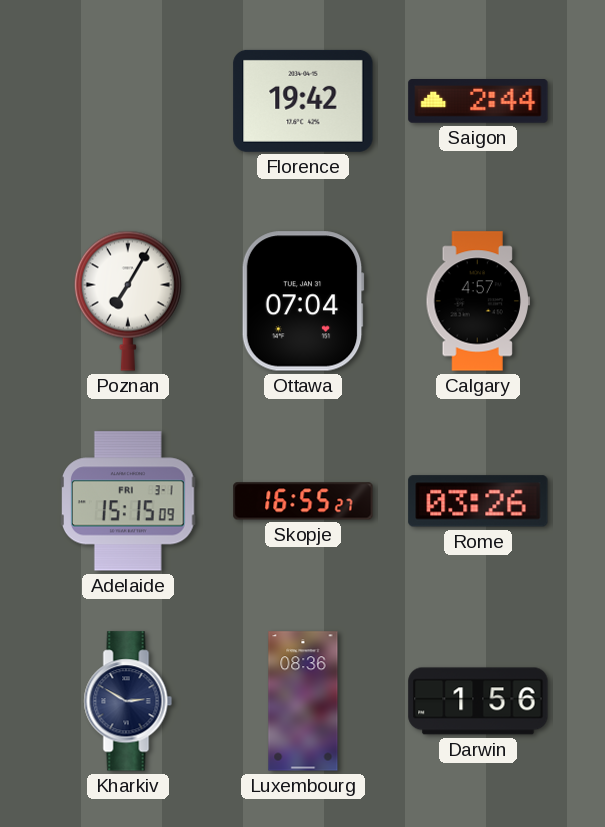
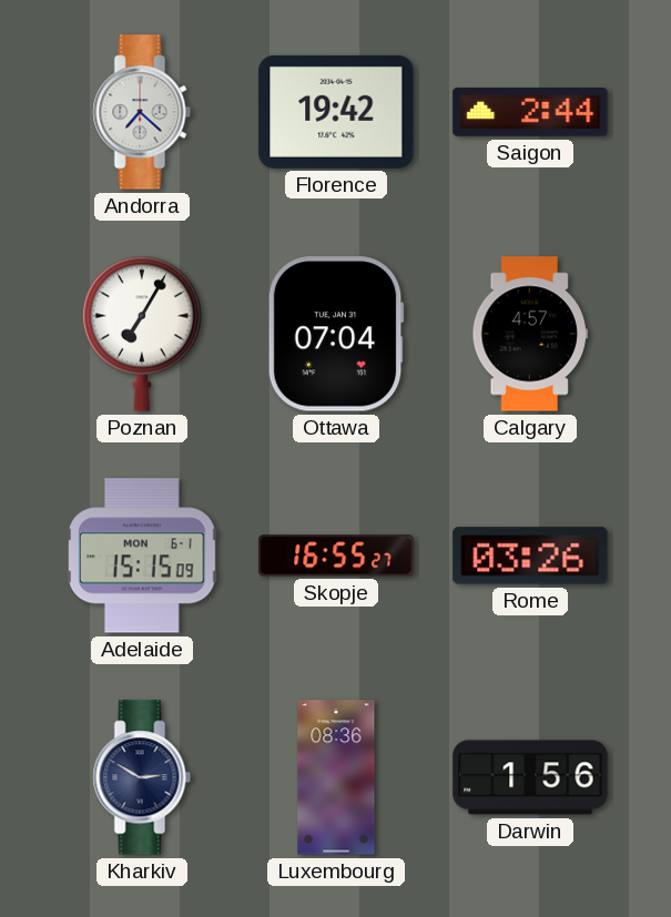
Andorra: none -> 7:22
Adelaide date: FRI 3-1 -> MON 6-1
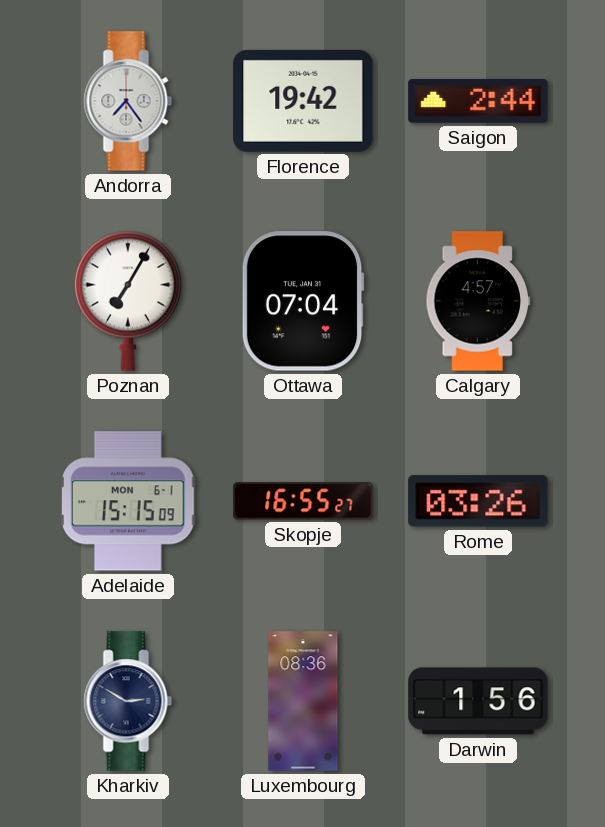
Andorra: 7:22 -> 7:24
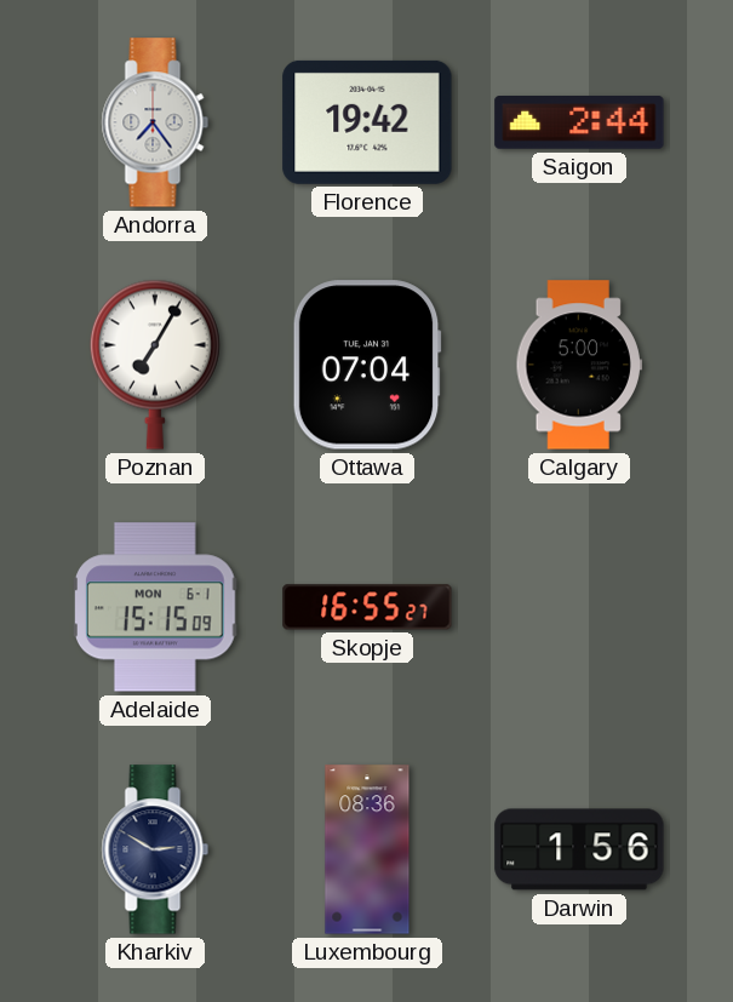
Calgary: 4:57 -> 5:00
Rome: 03:26 -> none
